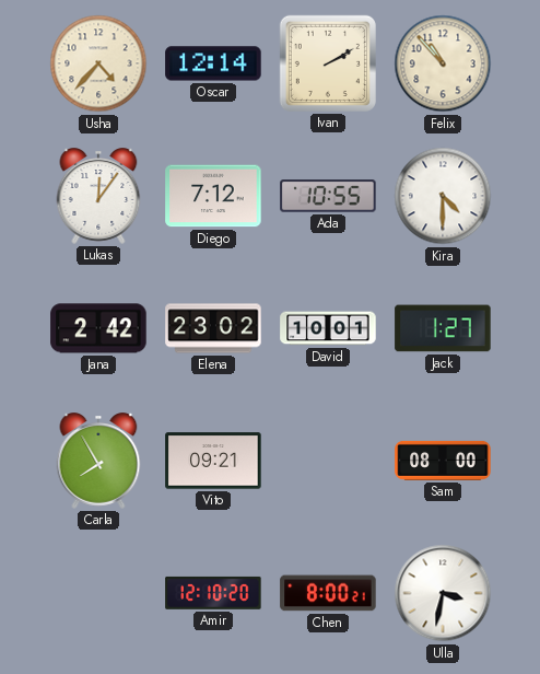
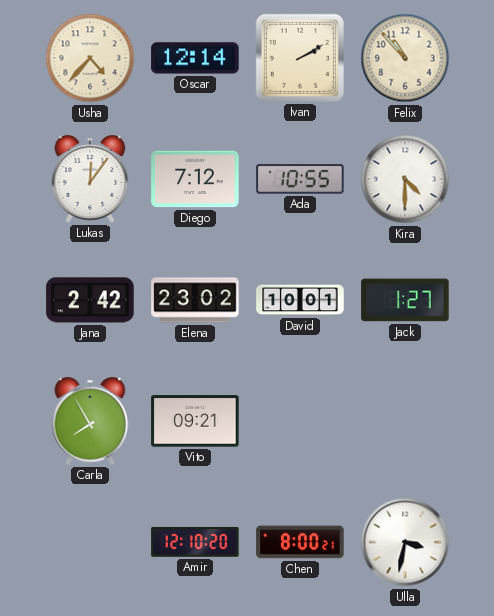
Sam: 08:00 -> none
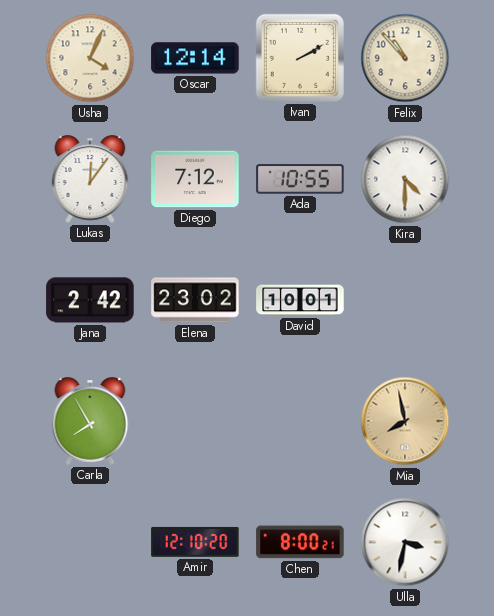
Usha: 4:37 -> 4:04
Jack: 1:27 -> none
Vito: 09:21 -> none
Mia: none -> 7:58
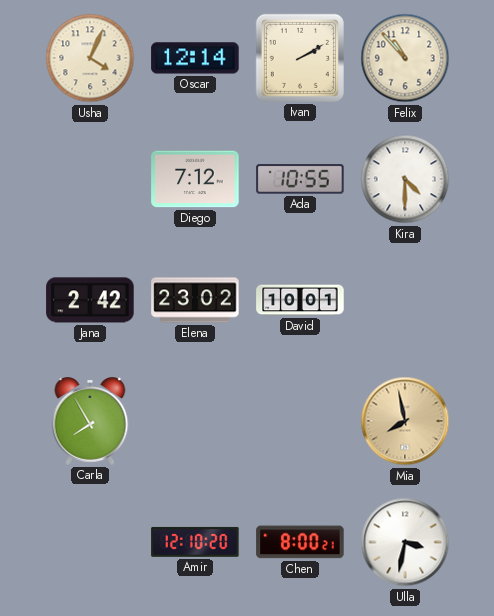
Lukas: 12:06 -> none
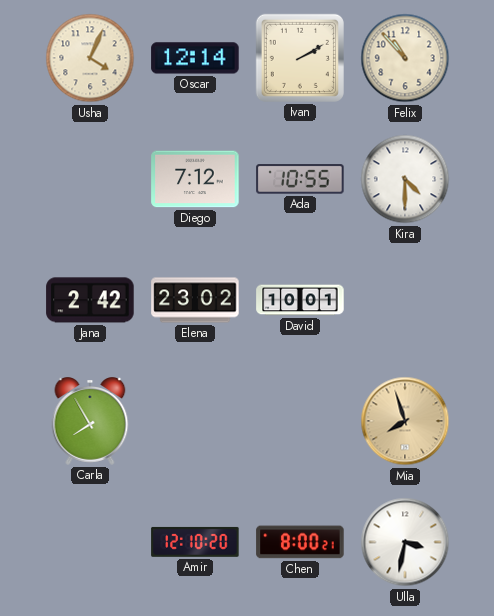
Mia: 7:58 -> 7:57
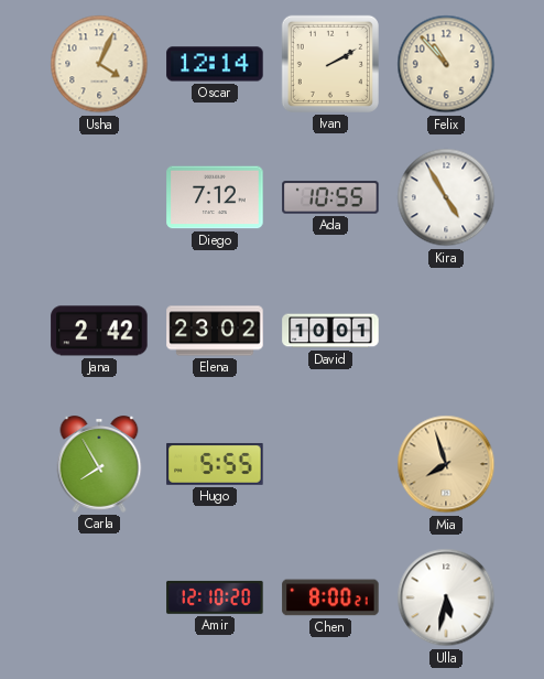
Kira: 4:30 -> 4:55
Hugo: none -> 5:55
Ulla: 3:32 -> 5:32
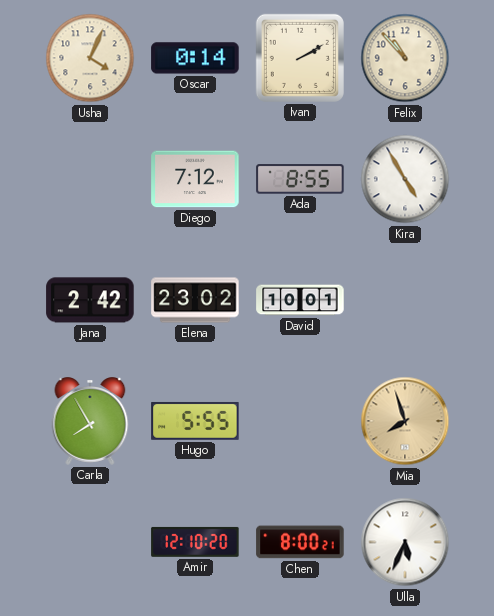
Oscar: 12:14 -> 0:14
Ada: 10:55 -> 8:55
Ulla: 5:32 -> 5:34
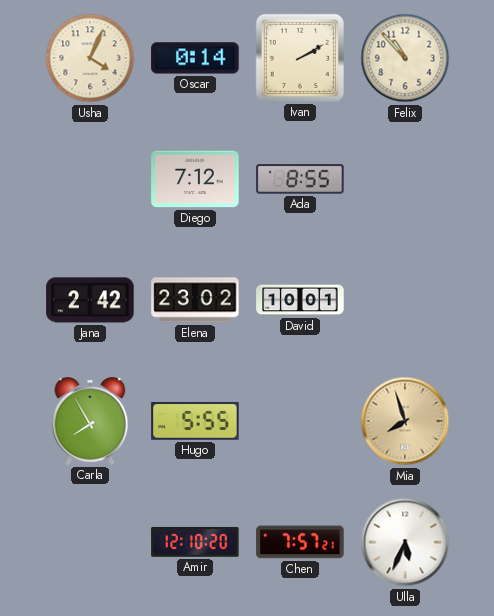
Kira: 4:55 -> none
Chen: 8:00 -> 7:57
